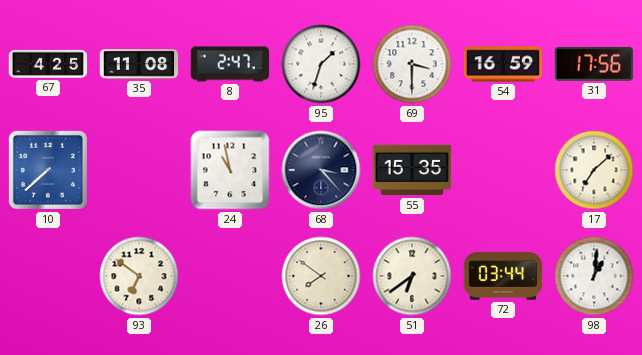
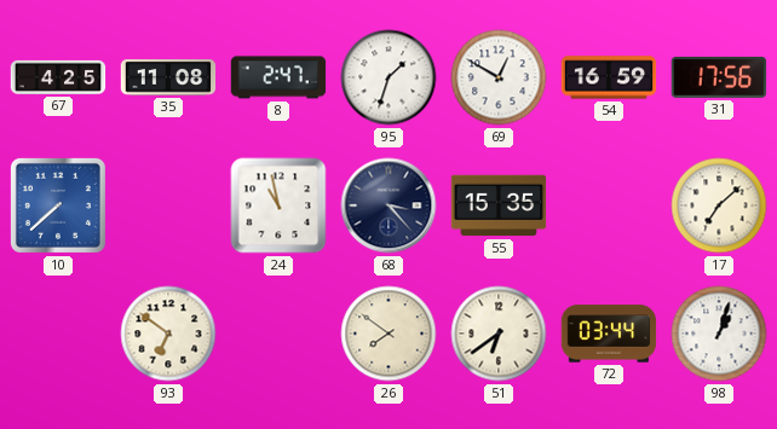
69: 3:30 -> 12:50
98: 1:01 -> 1:03
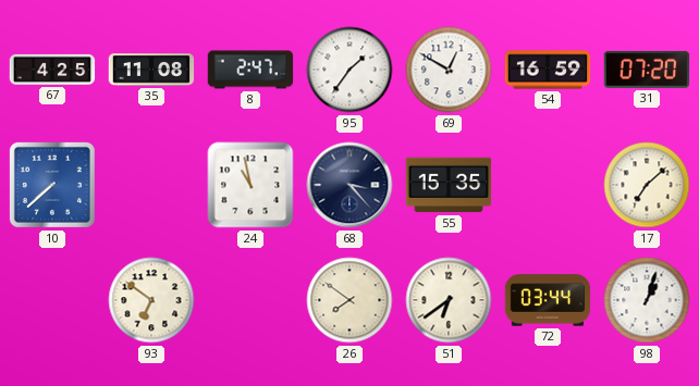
95: 1:33 -> 1:36
31: 17:56 -> 07:20
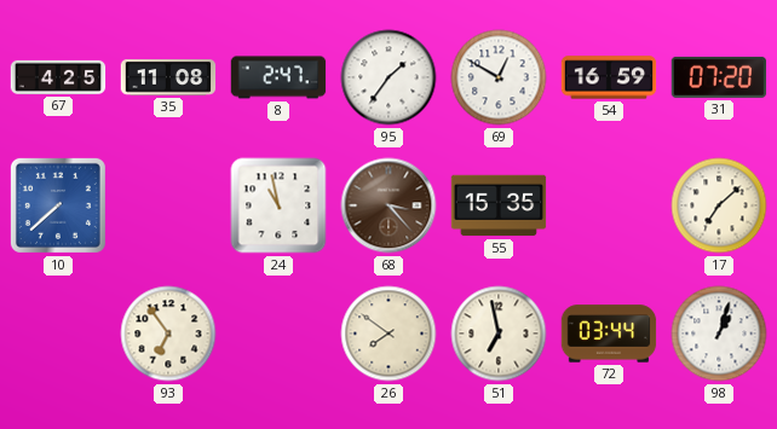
68 dial: navy -> brown
93: 6:51 -> 6:54
51: 6:39 -> 6:58
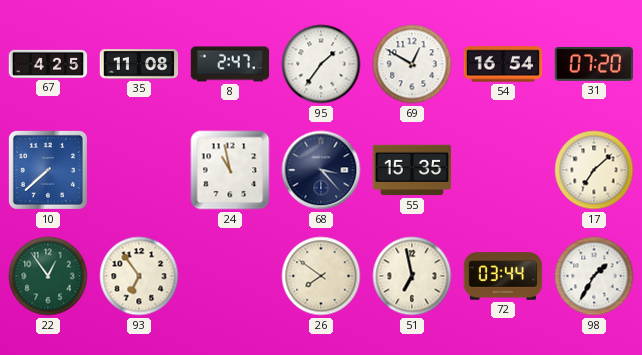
54: 16:59 -> 16:54
68 dial: brown -> navy
22: none -> 12:54
98: 1:03 -> 1:35
